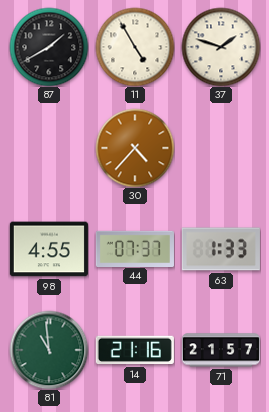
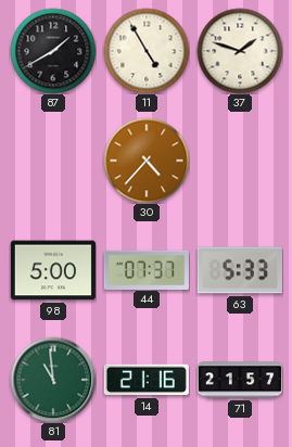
98: 4:55 -> 5:00
63: 1:33 -> 5:33
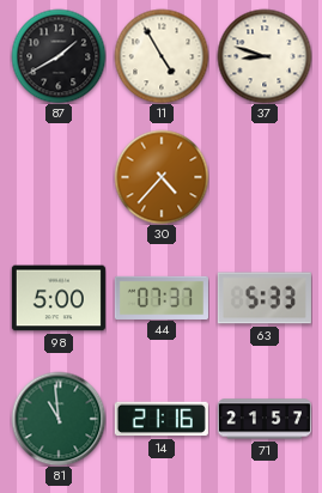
37: 1:48 -> 8:48
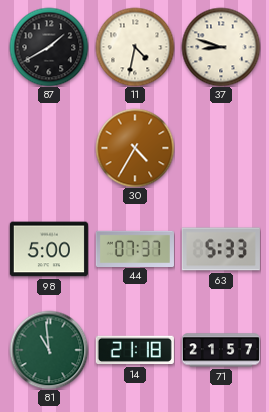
11: 4:55 -> 4:32
30: 4:37 -> 4:35
14: 21:16 -> 21:18
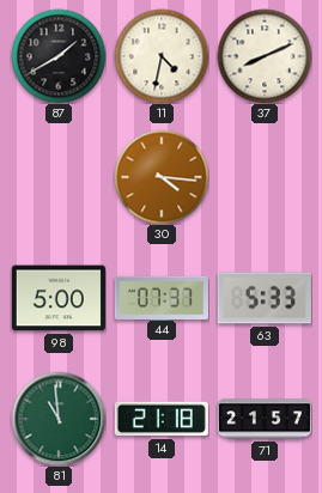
37: 8:48 -> 8:11
30: 4:35 -> 4:16
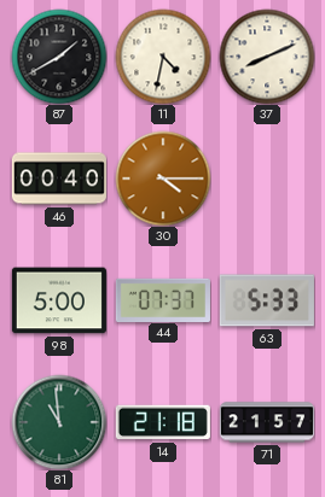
46: none -> 00:40
30: 4:16 -> 4:15
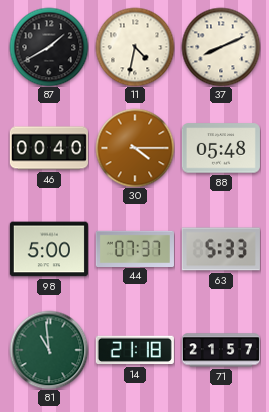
88: none -> 05:48
